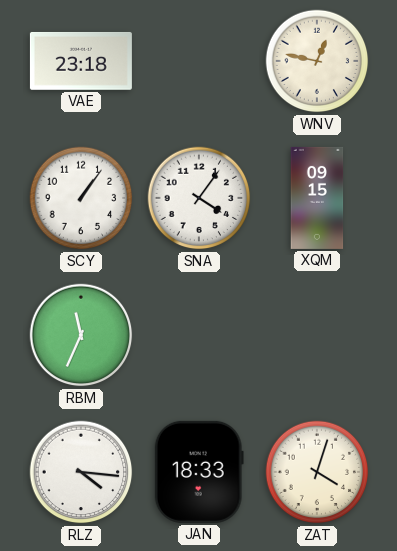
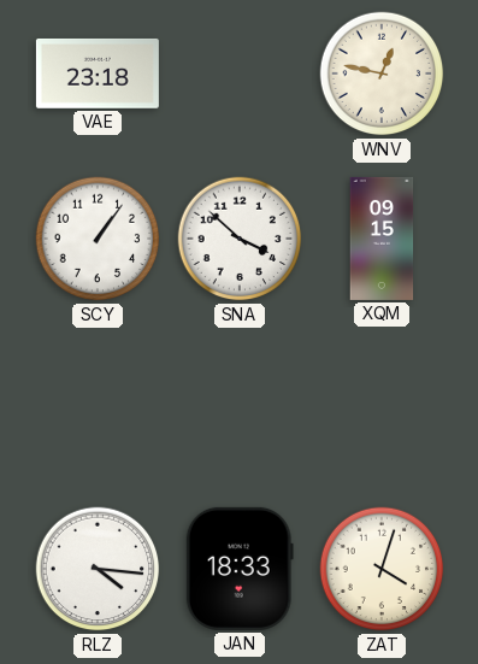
SNA: 4:06 -> 3:52
RBM: 11:34 -> none
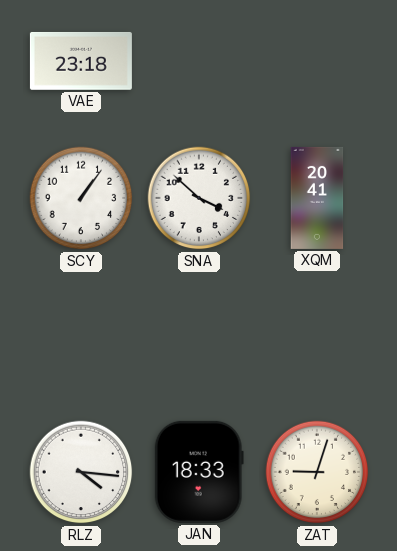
WNV: 12:47 -> none
XQM: 09:15 -> 20:41
ZAT: 4:03 -> 9:03
